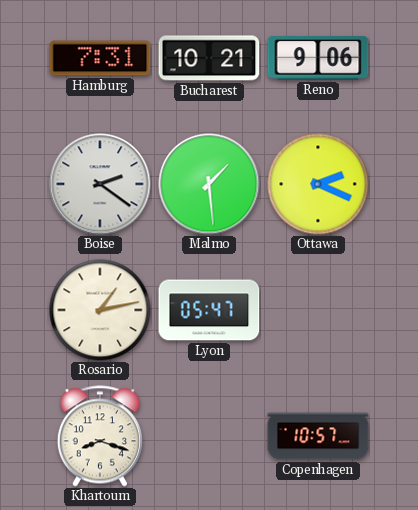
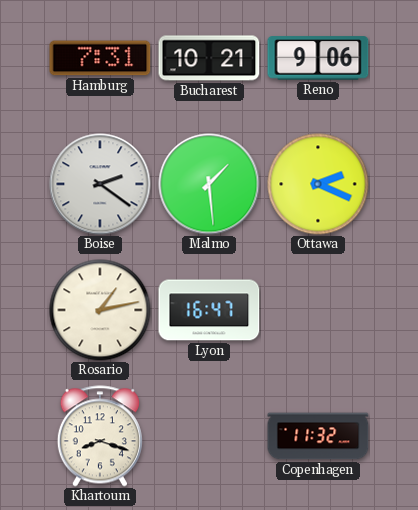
Lyon: 05:47 -> 16:47
Copenhagen: 10:57 -> 11:32
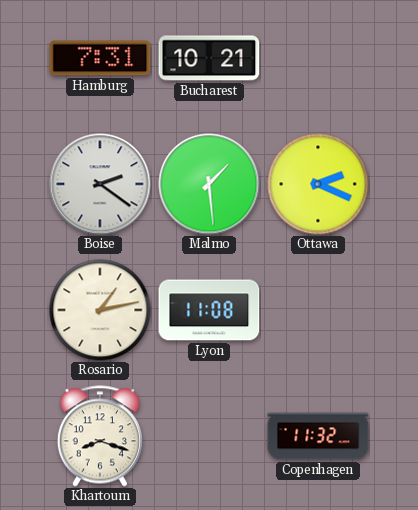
Reno: 9:06 -> none
Lyon: 16:47 -> 11:08
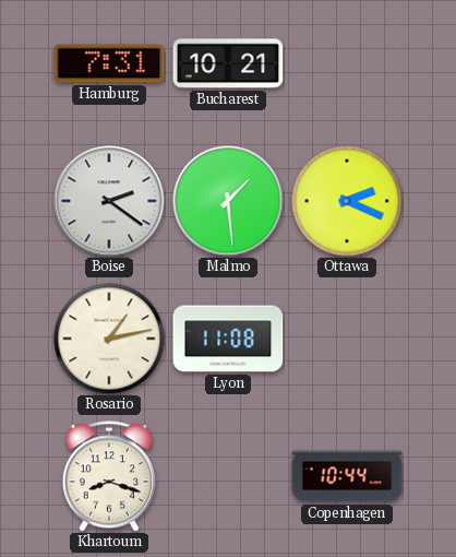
Copenhagen: 11:32 -> 10:44
